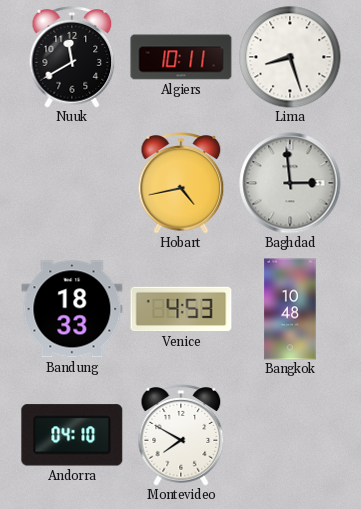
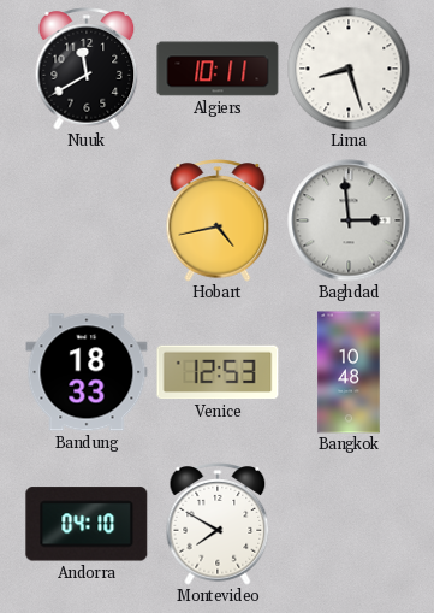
Venice: 4:53 -> 12:53
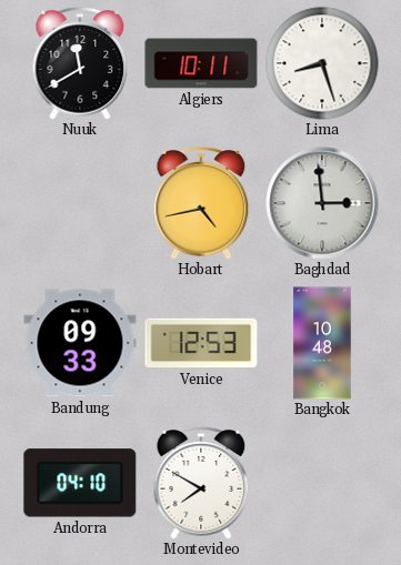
Bandung: 18:33 -> 09:33
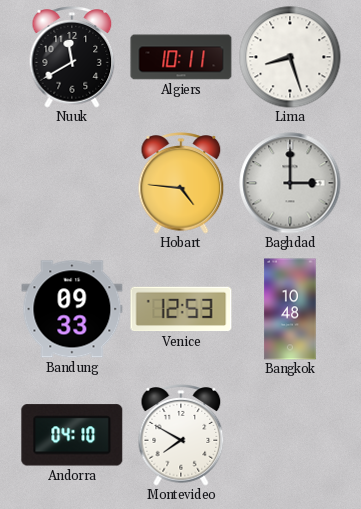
Hobart: 4:43 -> 4:46
Baghdad: 2:59 -> 3:00
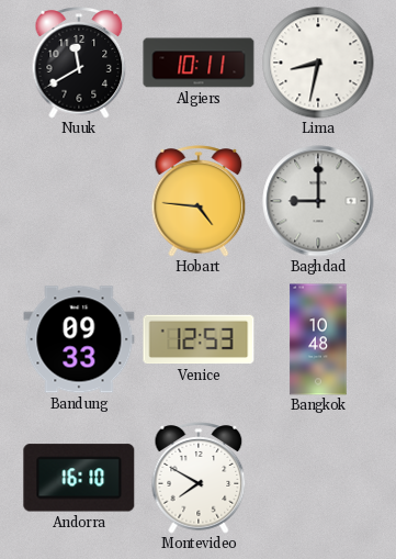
Lima: 8:27 -> 8:32
Baghdad: 3:00 -> 9:00
Andorra: 04:10 -> 16:10
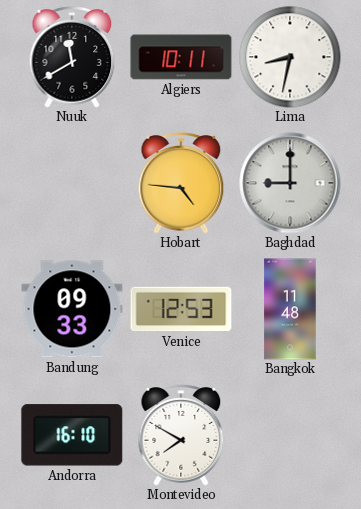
Bangkok: 10:48 -> 11:48
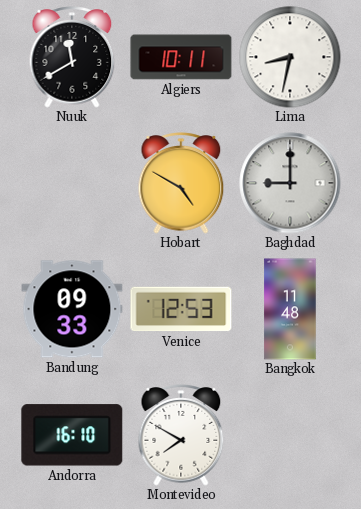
Hobart: 4:46 -> 4:50
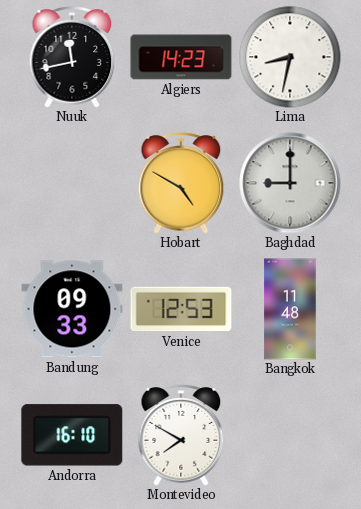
Nuuk: 11:40 -> 11:43
Algiers: 10:11 -> 14:23
